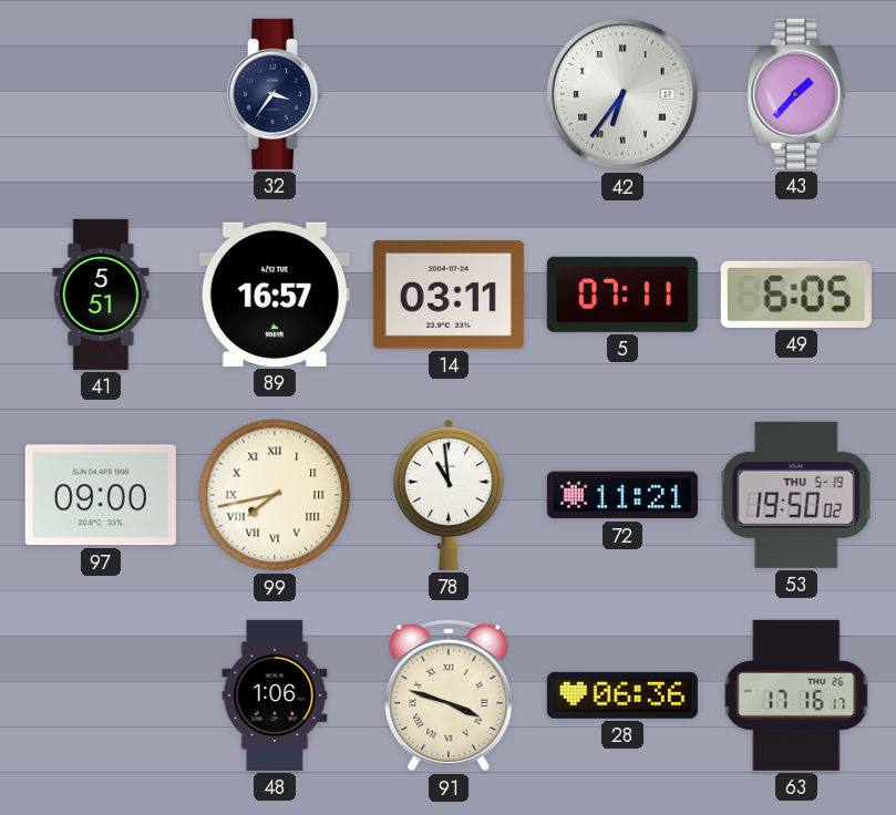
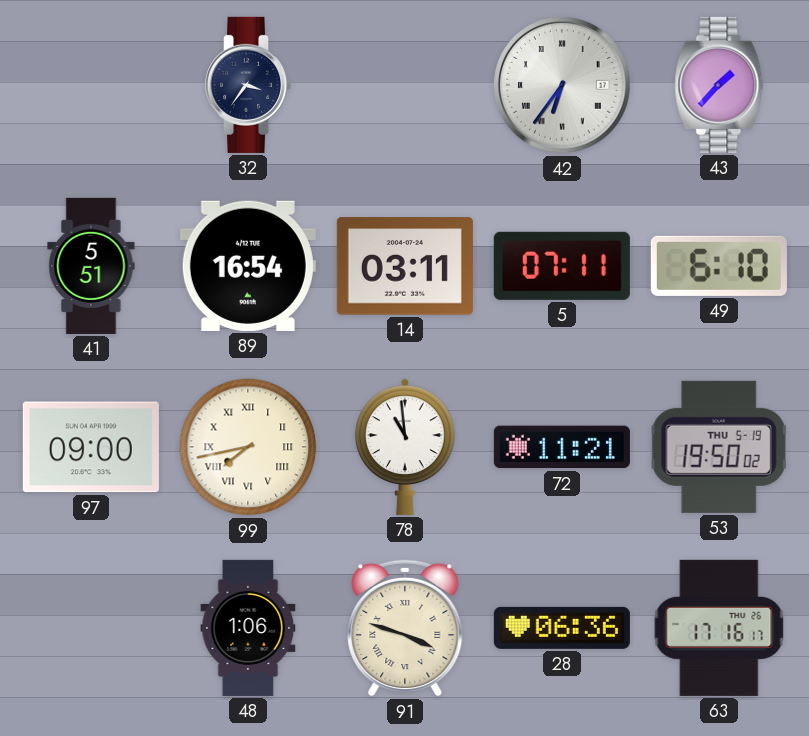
89: 16:57 -> 16:54
49: 6:05 -> 6:10
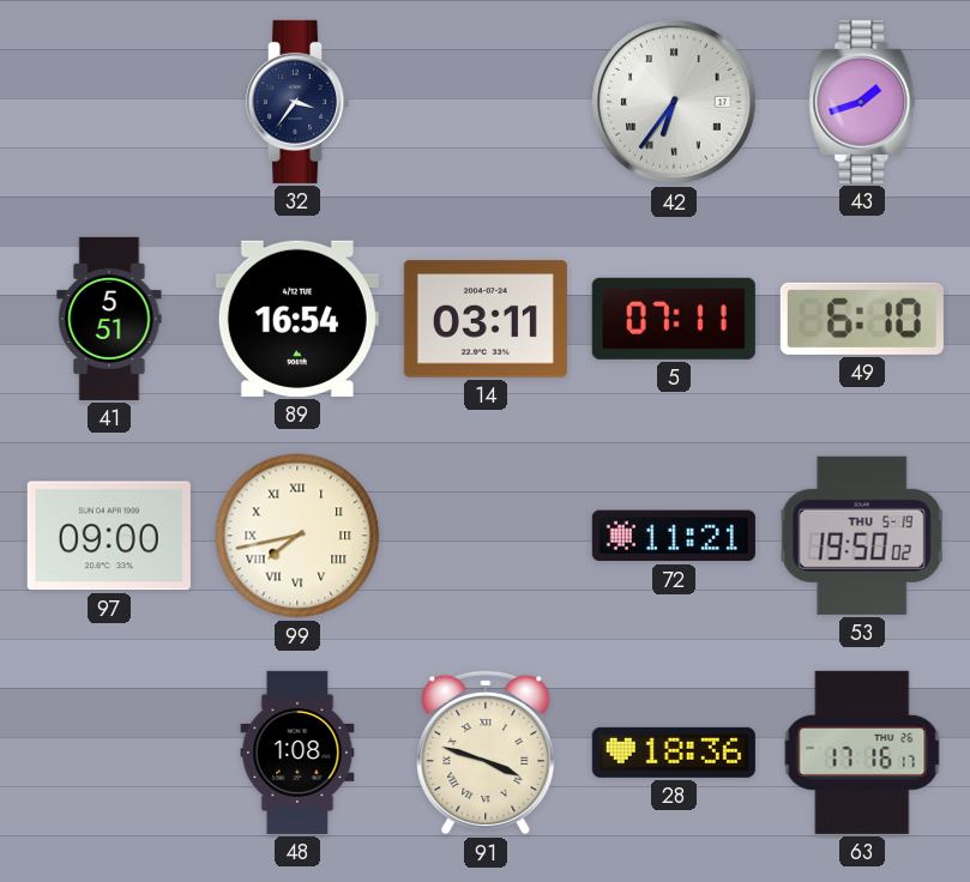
43: 1:37 -> 1:42
78: 10:59 -> none
48: 1:06 -> 1:08
28: 06:36 -> 18:36
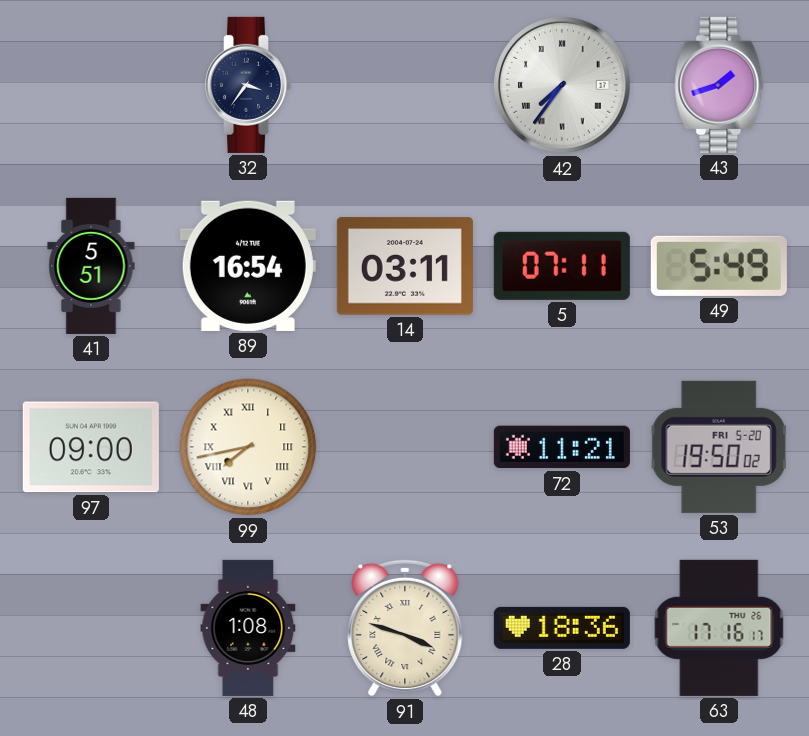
42: 6:36 -> 7:36
49: 6:10 -> 5:49
53 date: THU 5-19 -> FRI 5-20
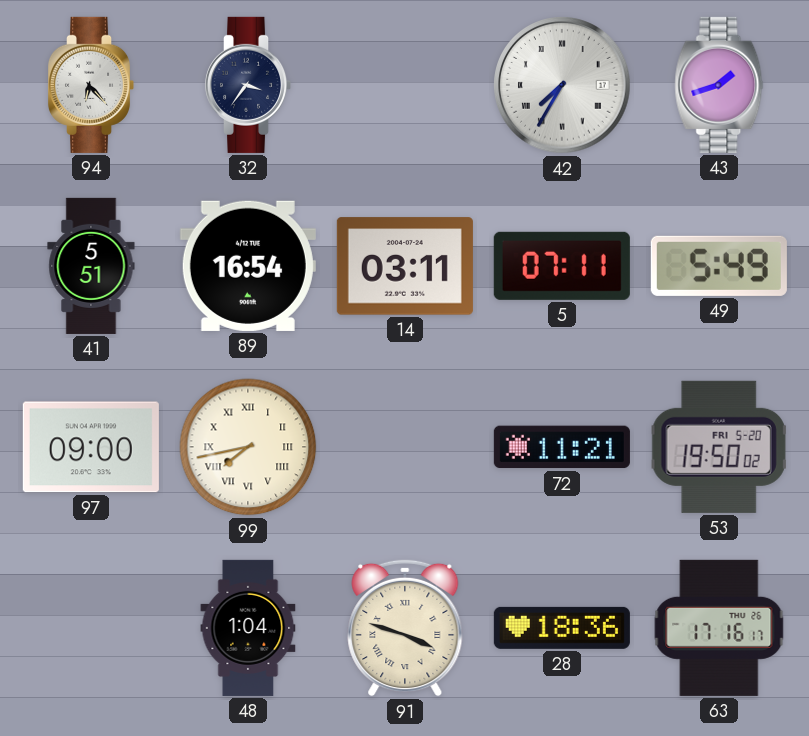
94: none -> 6:23
42: 7:36 -> 7:35
48: 1:08 -> 1:04
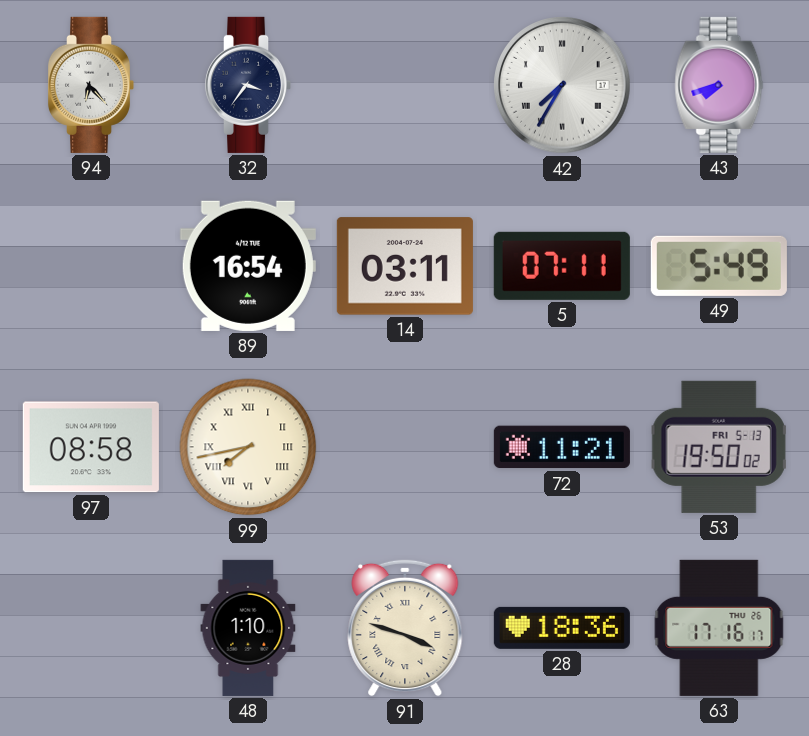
43: 1:42 -> 7:42
41: 5:51 -> none
97: 09:00 -> 08:58
53 date: FRI 5-20 -> FRI 5-13
48: 1:04 -> 1:10
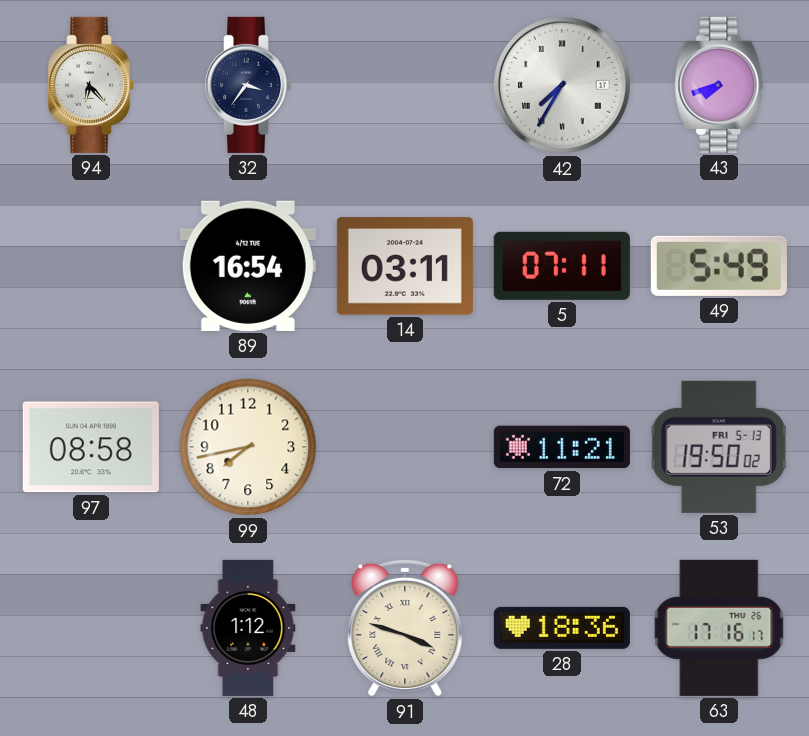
99 numerals: Roman -> Arabic
48: 1:10 -> 1:12
